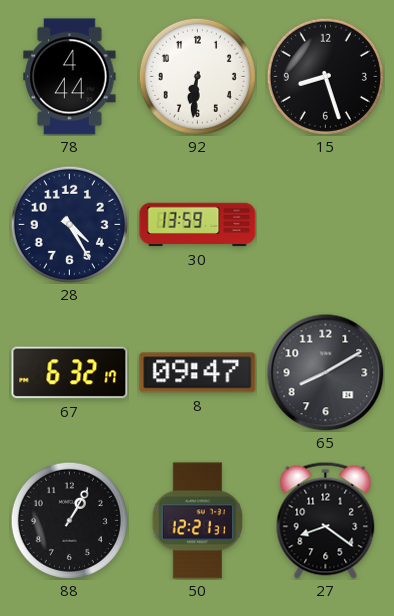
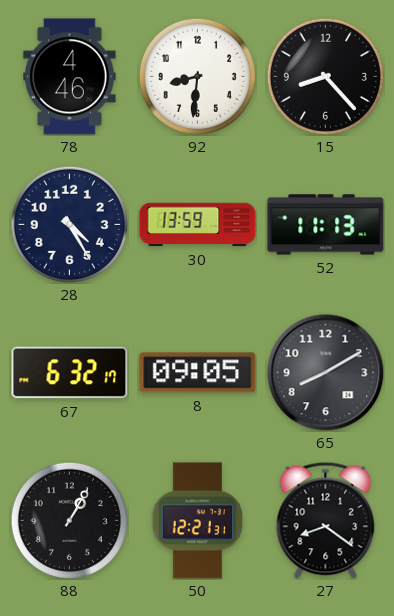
78: 4:44 -> 4:46
92: 6:31 -> 8:31
15: 8:27 -> 8:23
52: none -> 11:13
8: 09:47 -> 09:05
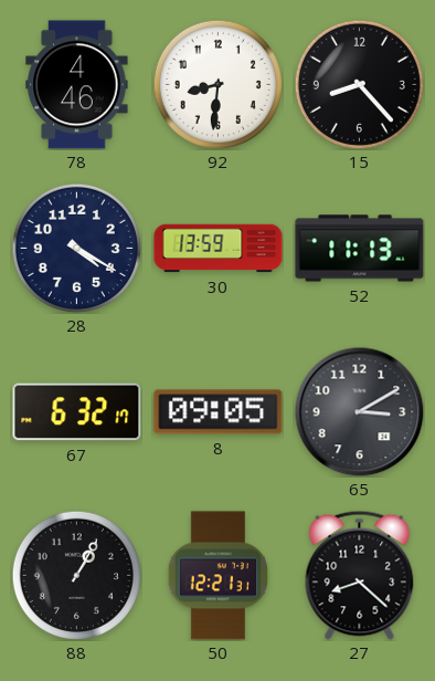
28: 4:25 -> 4:20
65: 8:10 -> 3:10
27: 8:21 -> 8:22
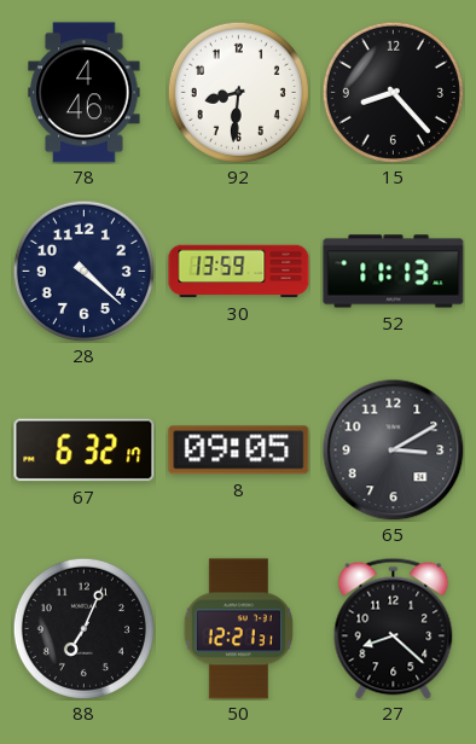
28: 4:20 -> 4:22
88: 1:05 -> 7:04
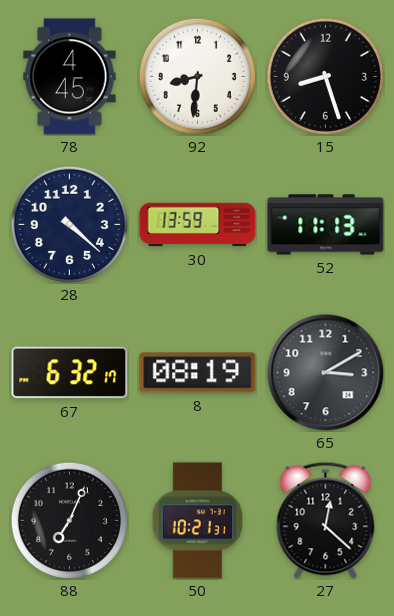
78: 4:46 -> 4:45
15: 8:23 -> 8:27
8: 09:05 -> 08:19
50: 12:21 -> 10:21
27: 8:22 -> 12:22
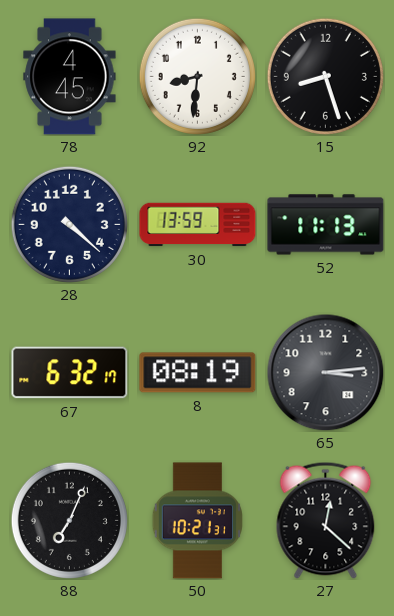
65: 3:10 -> 3:14
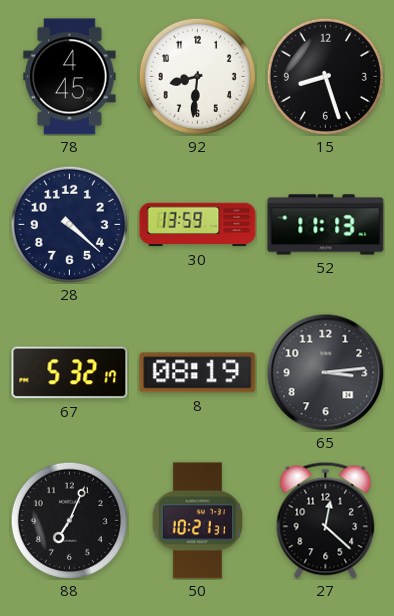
67: 6:32 -> 5:32
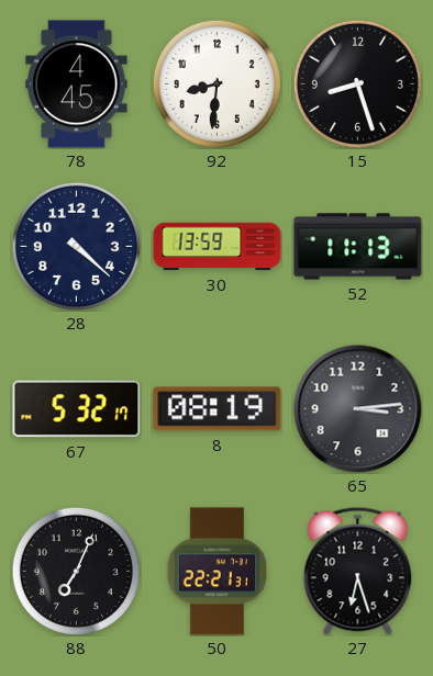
50: 10:21 -> 22:21
27: 12:22 -> 6:27
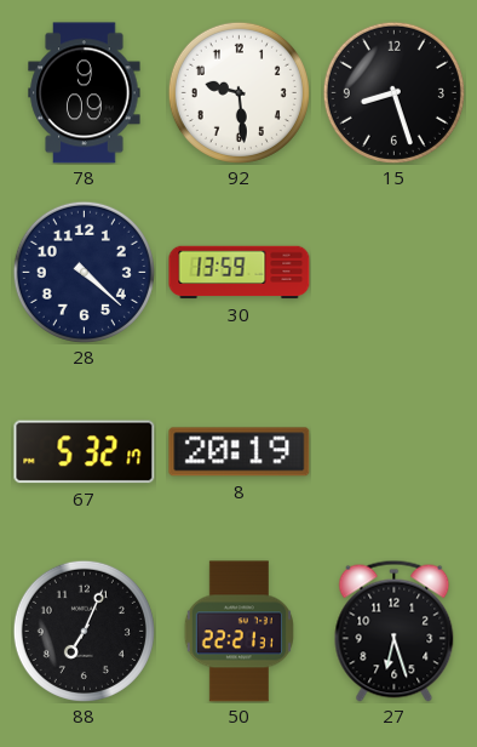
78: 4:45 -> 9:09
92: 8:31 -> 9:29
52: 11:13 -> none
8: 08:19 -> 20:19
65: 3:14 -> none
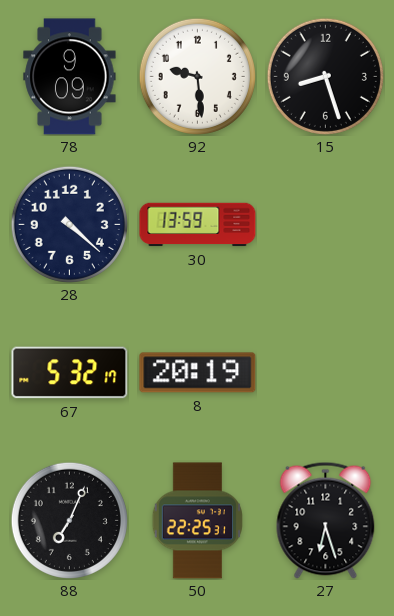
50: 22:21 -> 22:25
